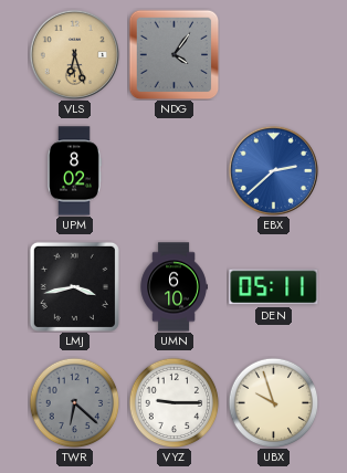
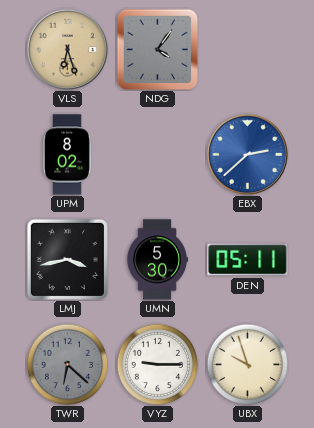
UMN: 6:10 -> 5:30
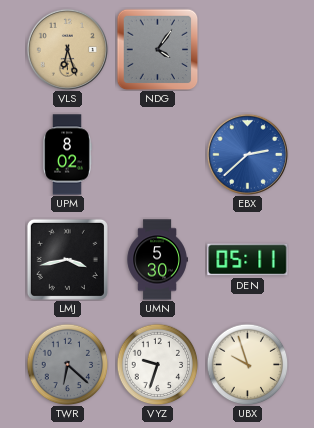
VYZ: 9:15 -> 9:33
